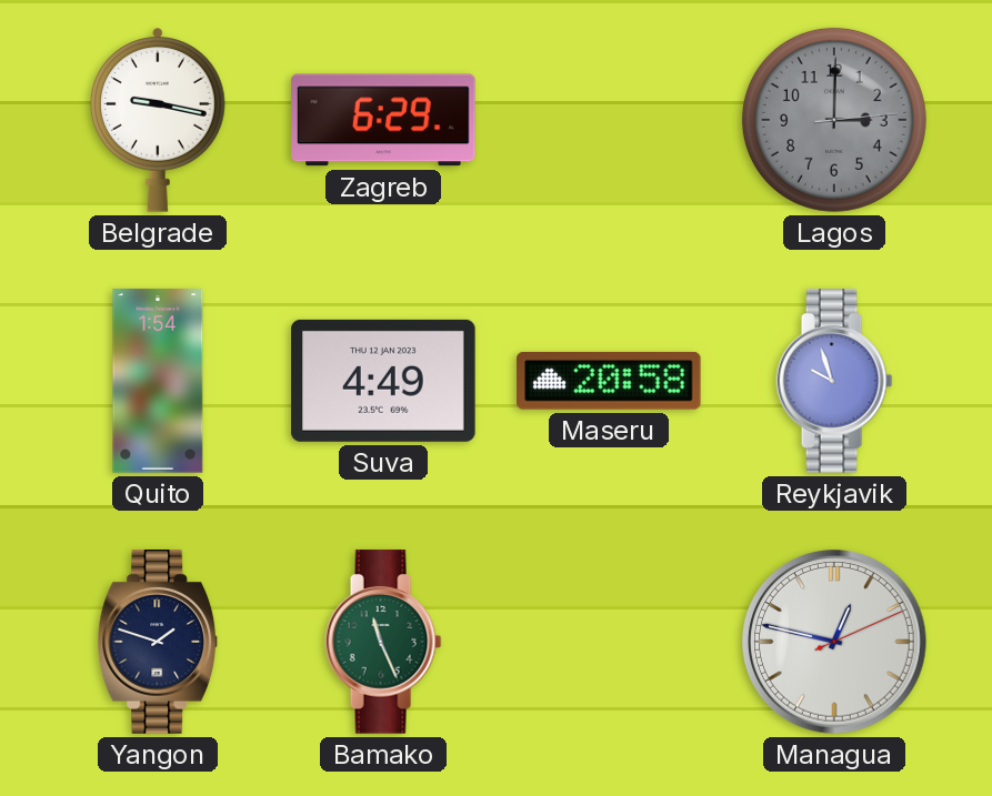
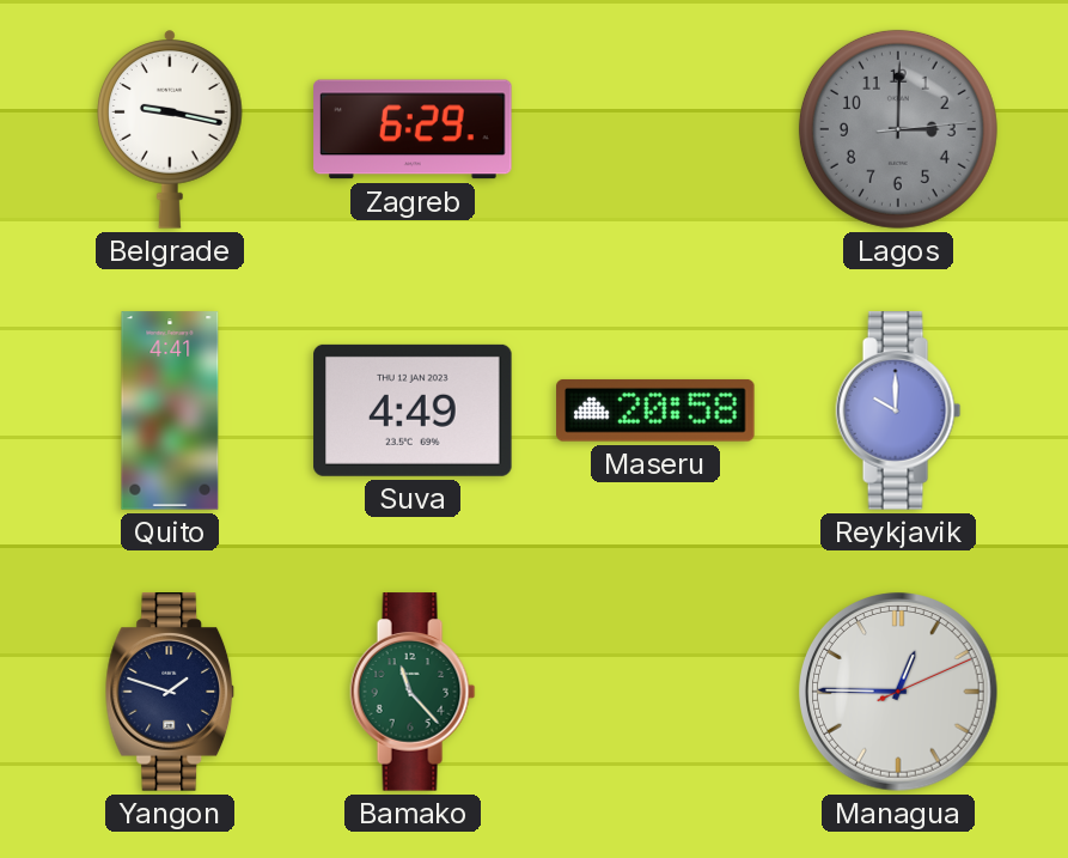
Quito: 1:54 -> 4:41
Reykjavik: 9:57 -> 10:00
Bamako: 11:26 -> 11:23
Managua: 12:47 -> 12:45
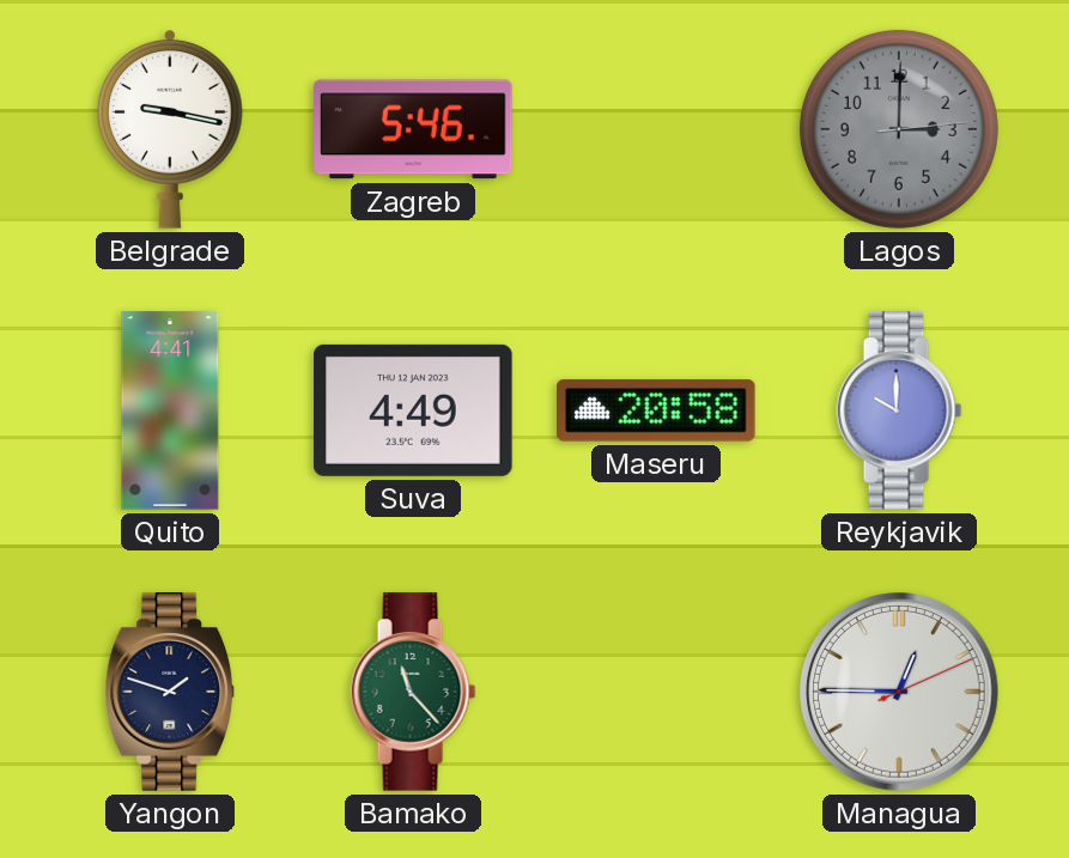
Zagreb: 6:29 -> 5:46
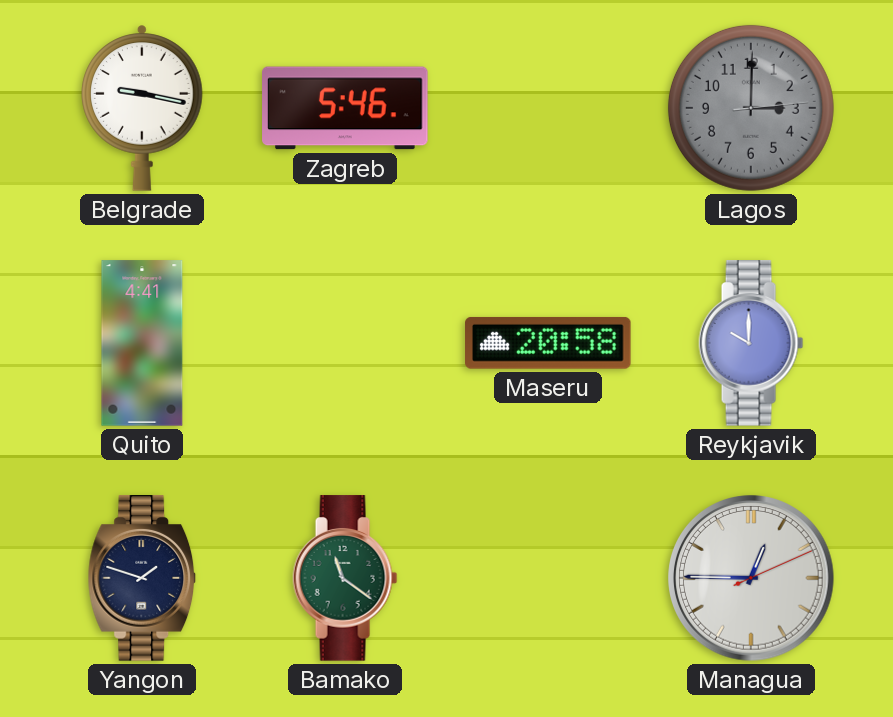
Suva: 4:49 -> none
Bamako: 11:23 -> 11:21
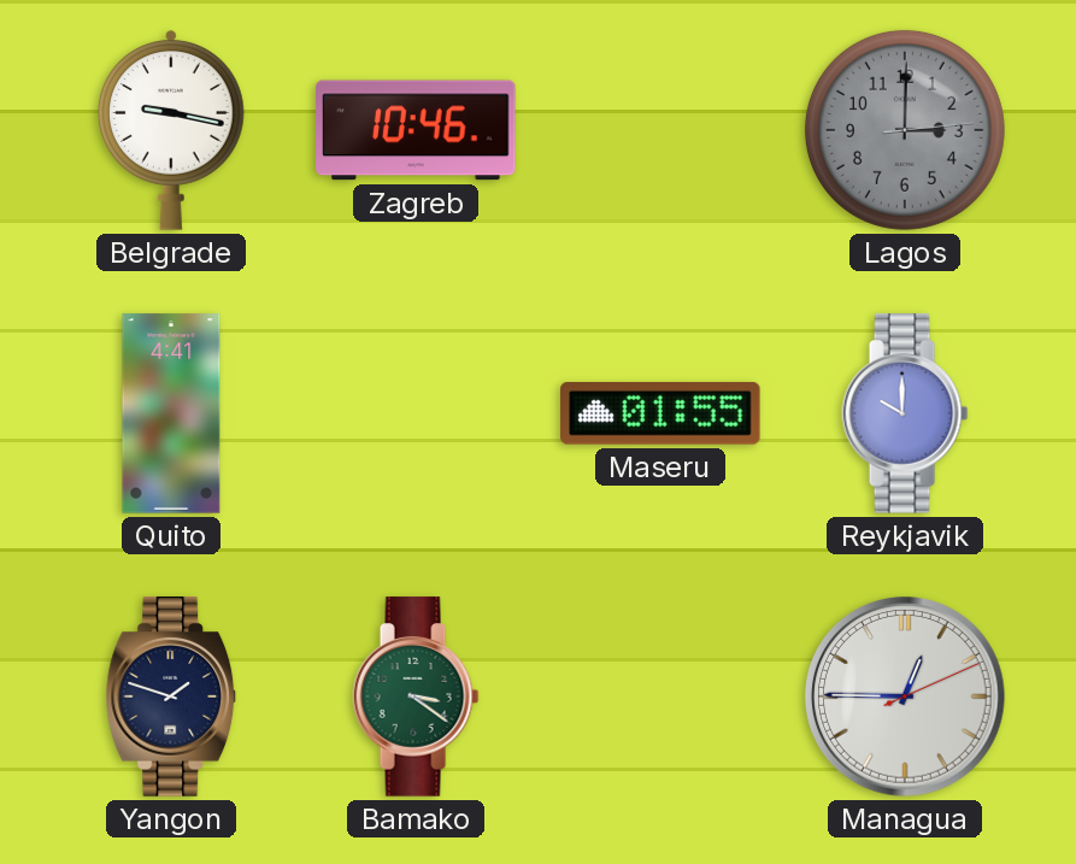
Zagreb: 5:46 -> 10:46
Maseru: 20:58 -> 01:55
Bamako: 11:21 -> 3:21
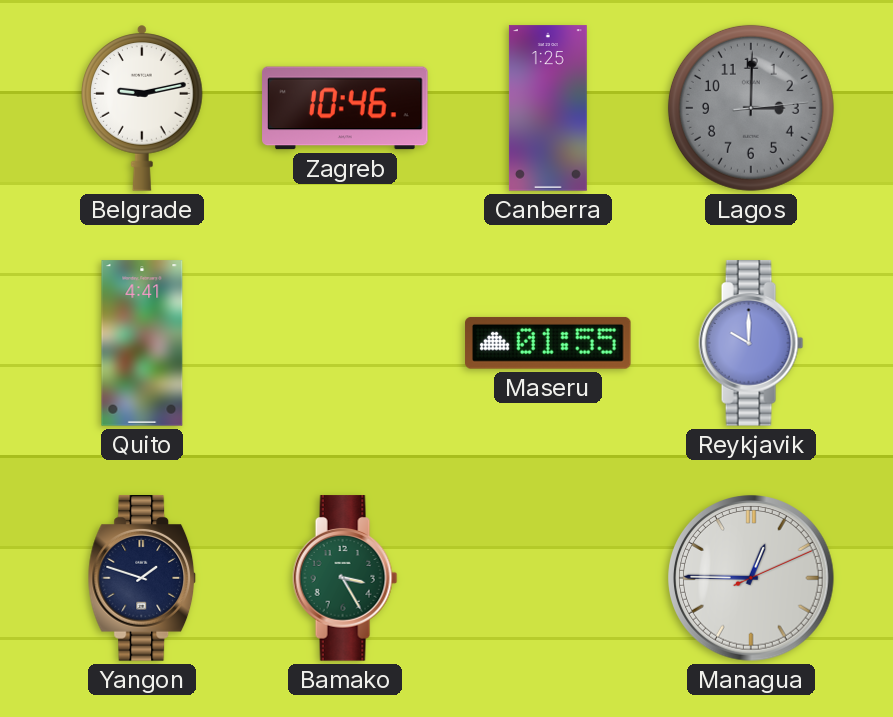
Belgrade: 9:17 -> 9:13
Canberra: none -> 1:25
Bamako: 3:21 -> 3:25
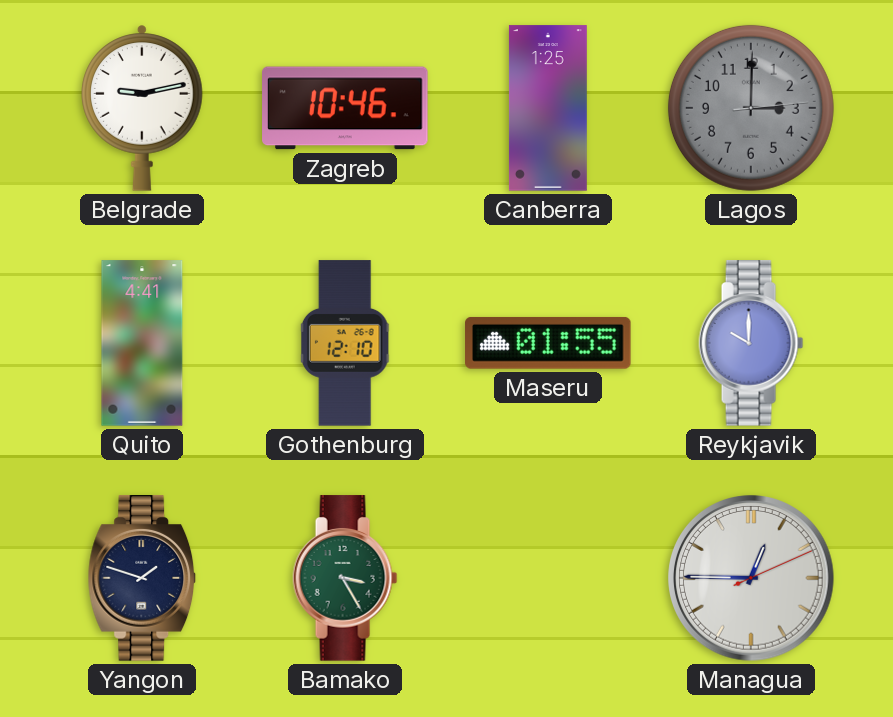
Gothenburg: none -> 12:10
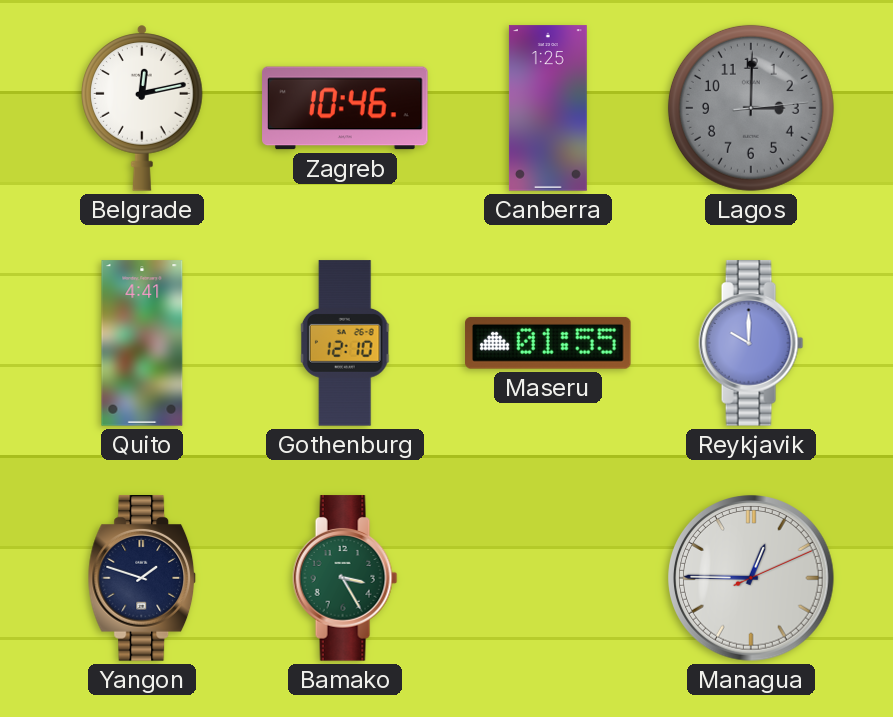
Belgrade: 9:13 -> 12:13
